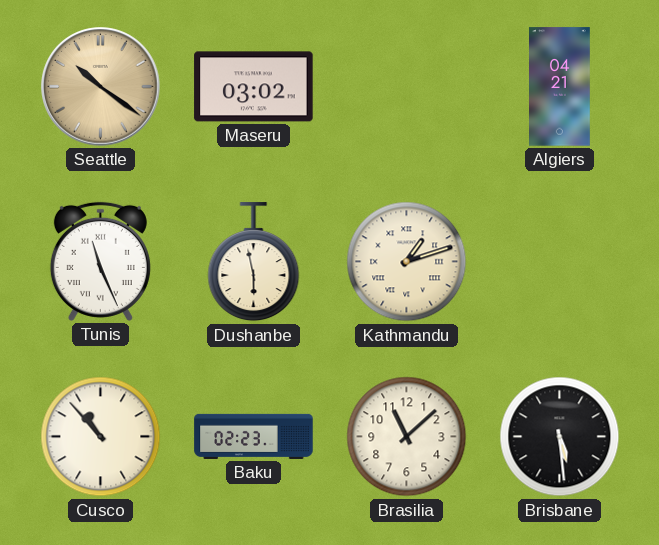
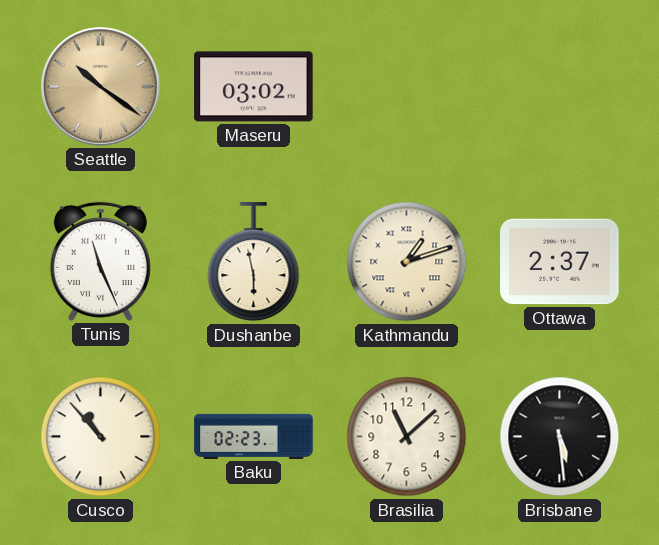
Algiers: 04:21 -> none
Ottawa: none -> 2:37
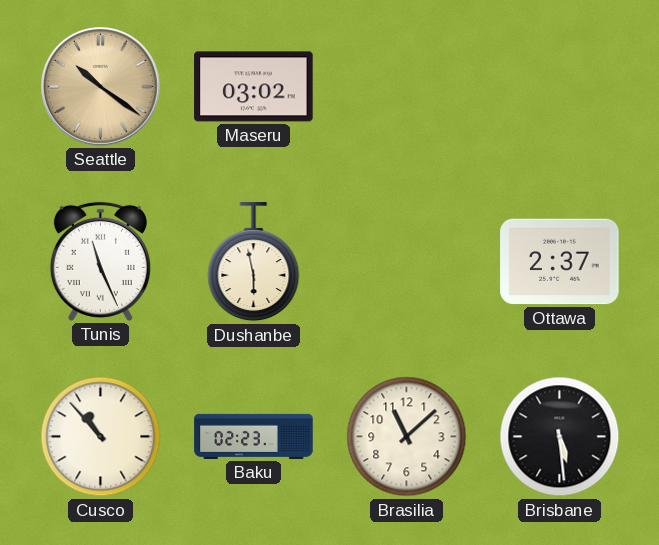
Kathmandu: 1:12 -> none
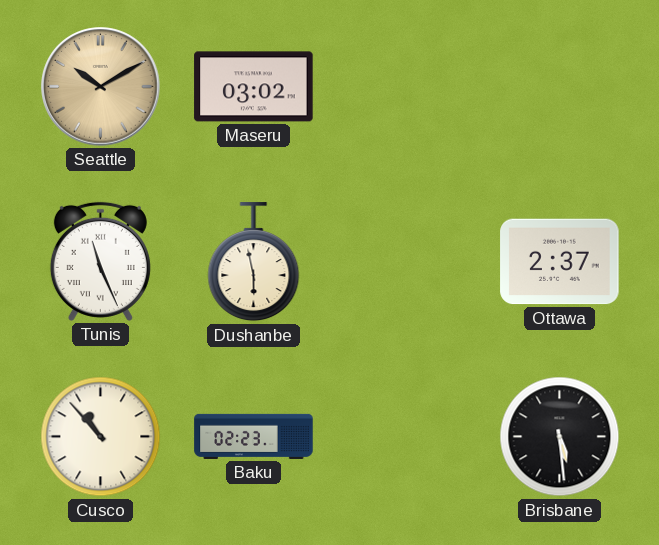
Seattle: 10:21 -> 10:10
Brasilia: 11:08 -> none
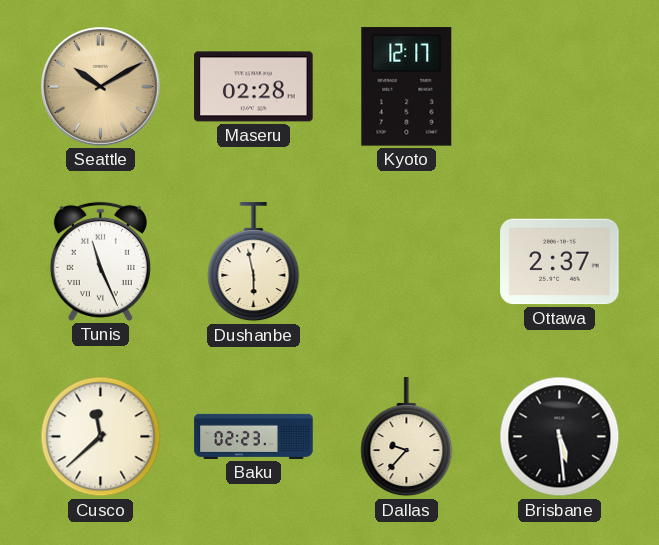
Maseru: 03:02 -> 02:28
Kyoto: none -> 12:17
Cusco: 10:53 -> 11:38
Dallas: none -> 9:37
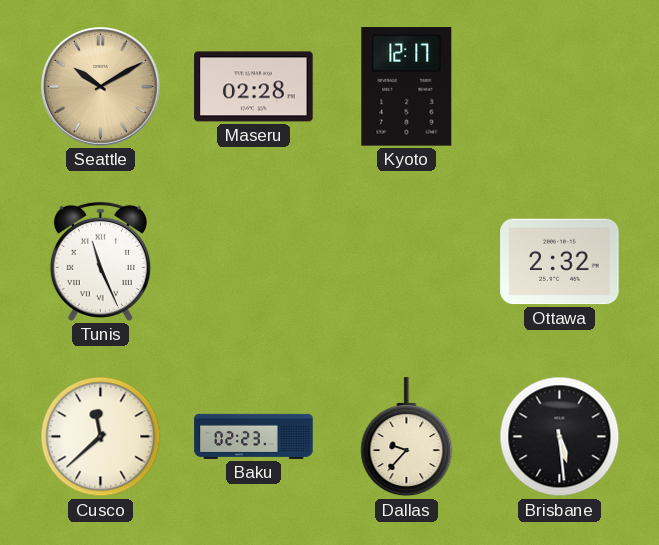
Dushanbe: 5:58 -> none
Ottawa: 2:37 -> 2:32
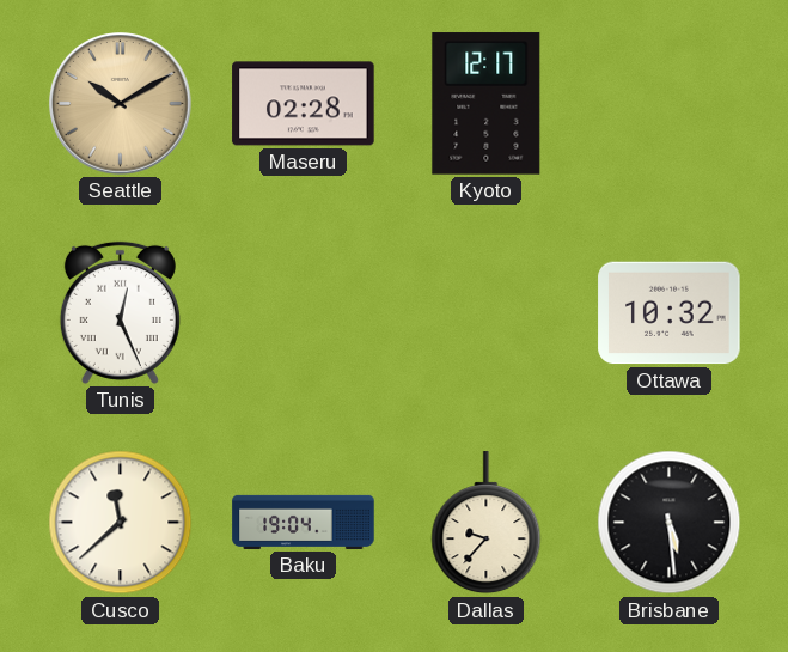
Tunis: 11:26 -> 12:26
Ottawa: 2:32 -> 10:32
Baku: 02:23 -> 19:04
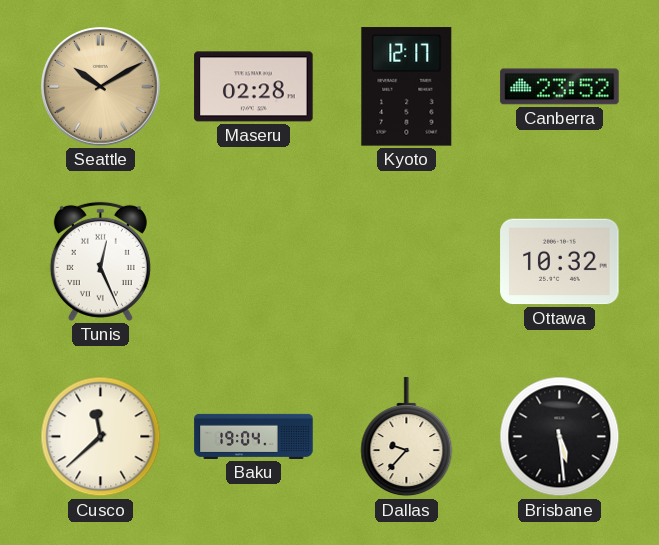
Canberra: none -> 23:52
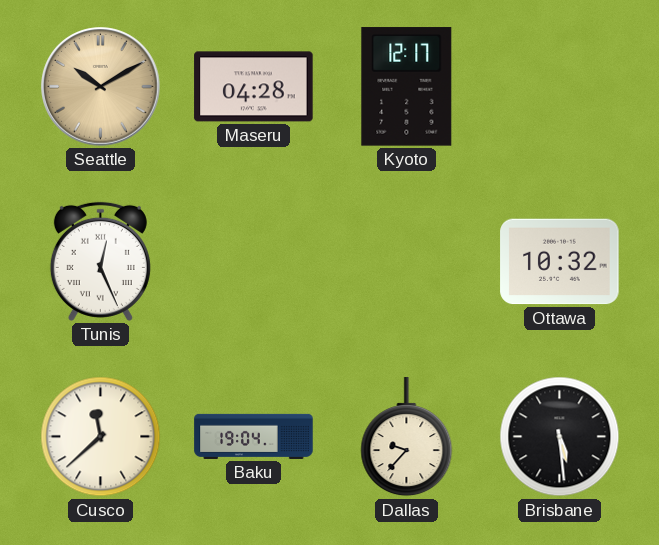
Maseru: 02:28 -> 04:28
Canberra: 23:52 -> none
